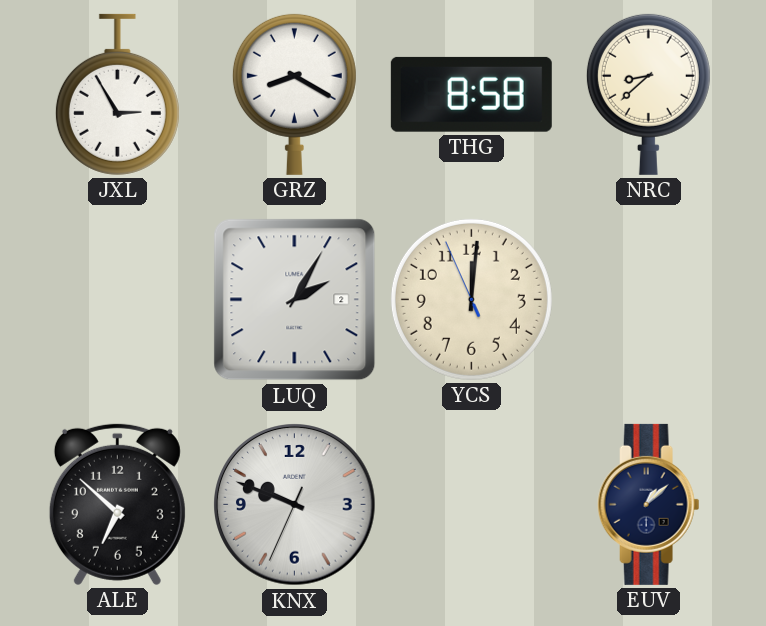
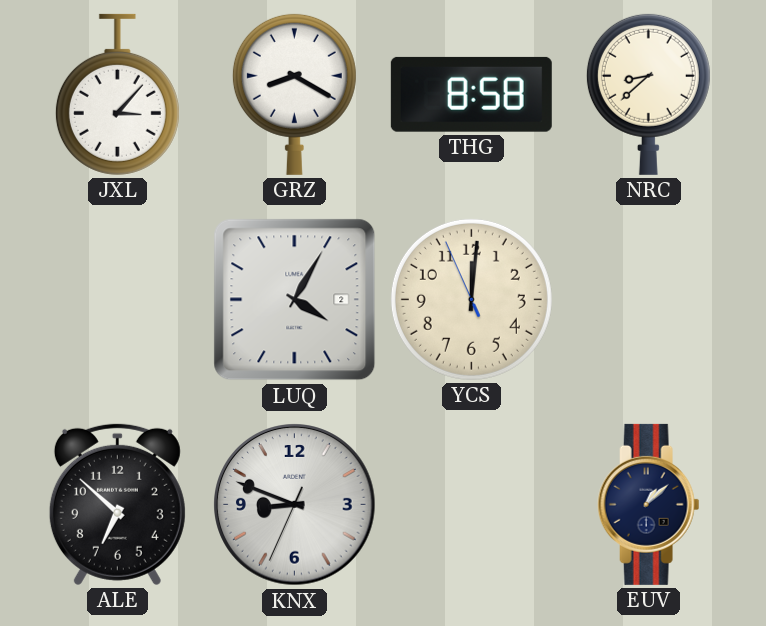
JXL: 2:55 -> 3:07
LUQ: 2:05 -> 4:05
KNX: 9:48 -> 8:48
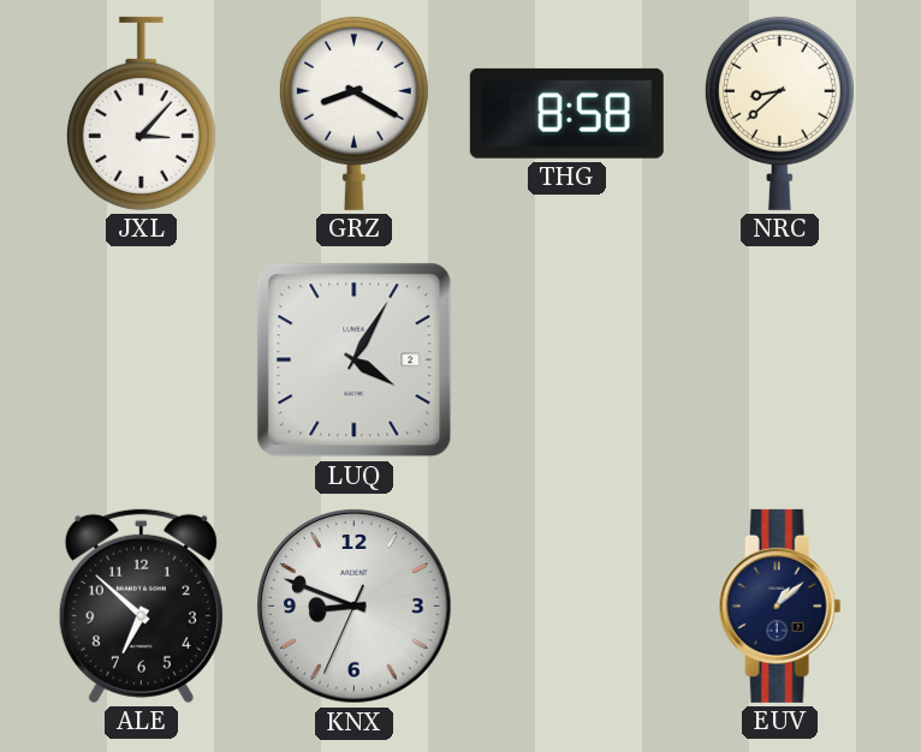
YCS: 12:00 -> none
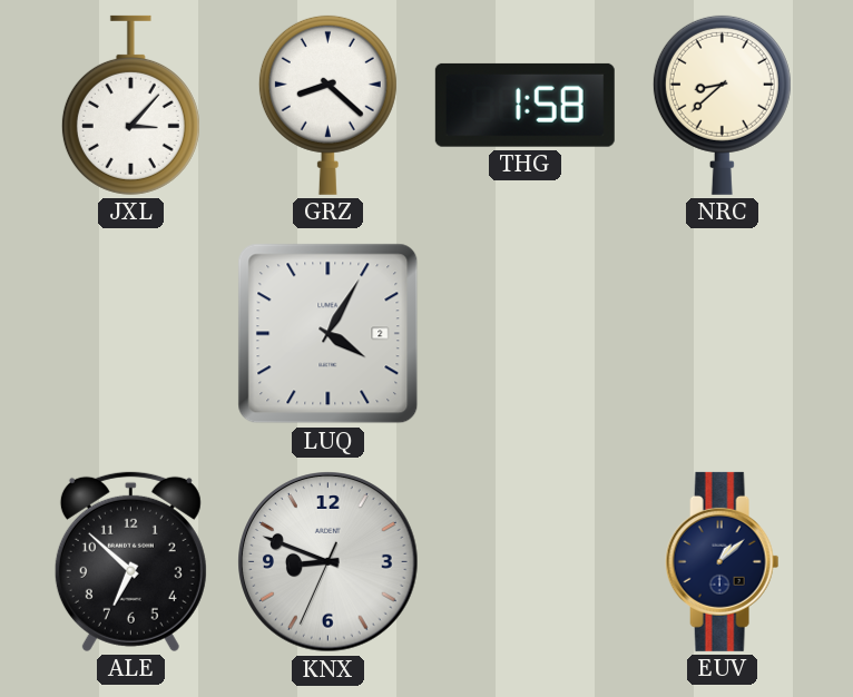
GRZ: 8:20 -> 8:22
THG: 8:58 -> 1:58
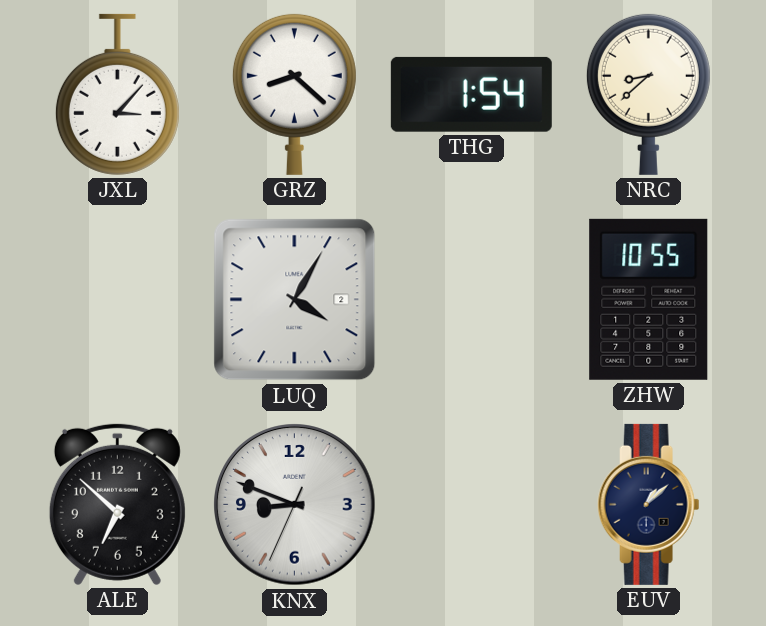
THG: 1:58 -> 1:54
ZHW: none -> 10:55
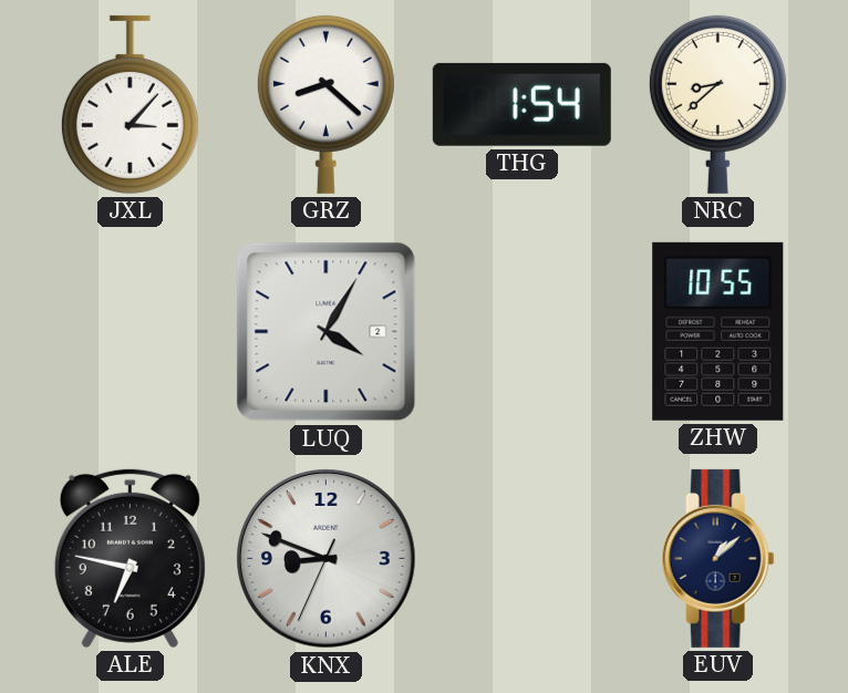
ALE: 6:52 -> 6:47
